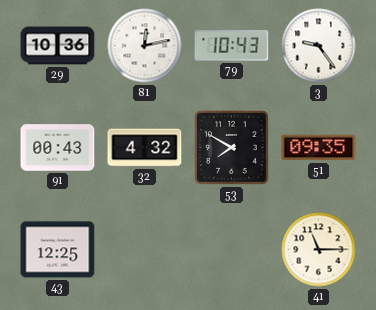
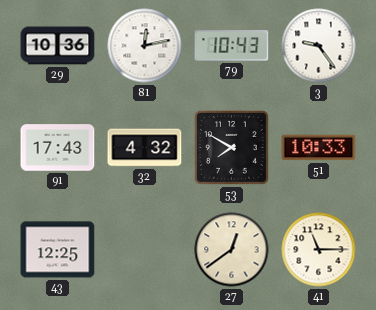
91: 00:43 -> 17:43
51: 09:35 -> 10:33
27: none -> 12:39
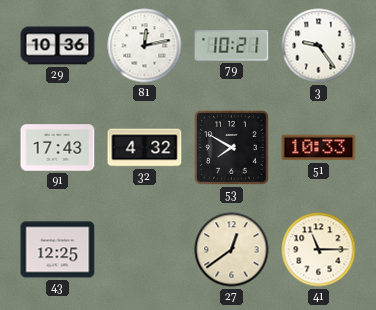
79: 10:43 -> 10:21
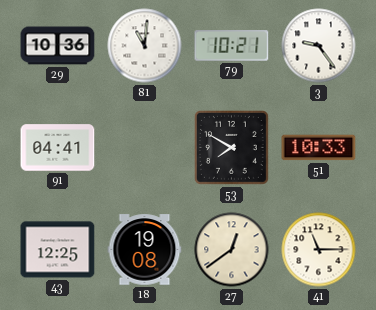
81: 12:13 -> 11:01
91: 17:43 -> 04:41
32: 4:32 -> none
18: none -> 19:08
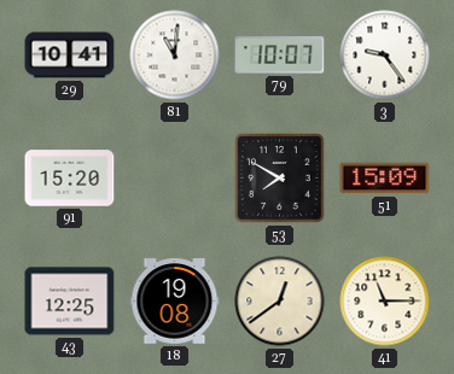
29: 10:36 -> 10:41
79: 10:21 -> 10:07
91: 04:41 -> 15:20
51: 10:33 -> 15:09
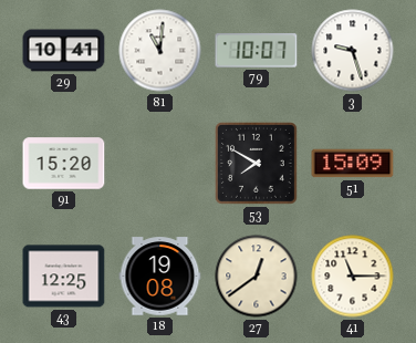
3: 9:24 -> 9:27
